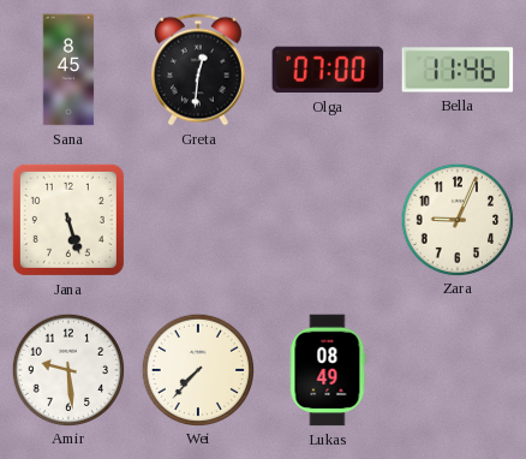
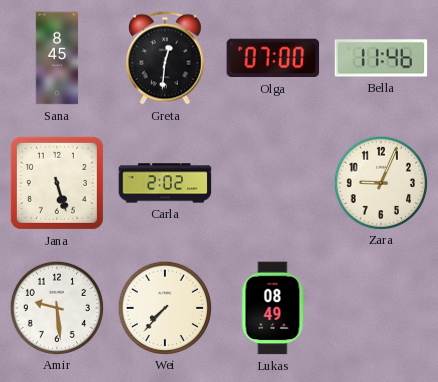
Carla: none -> 2:02
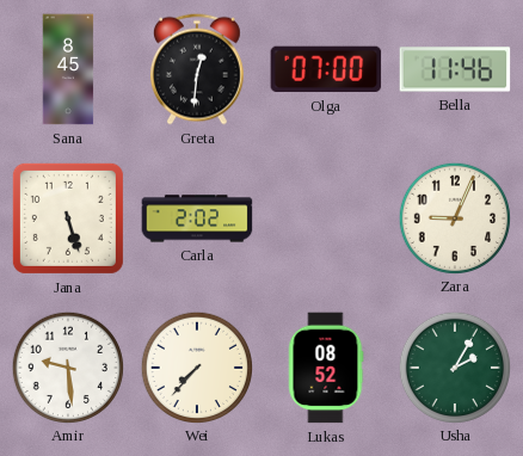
Lukas: 08:49 -> 08:52
Usha: none -> 2:05
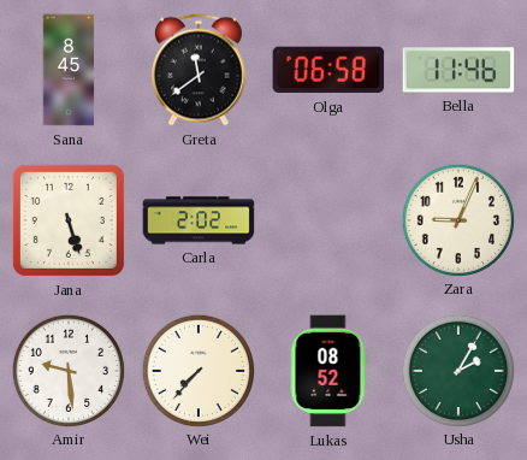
Greta: 12:31 -> 11:39
Olga: 07:00 -> 06:58
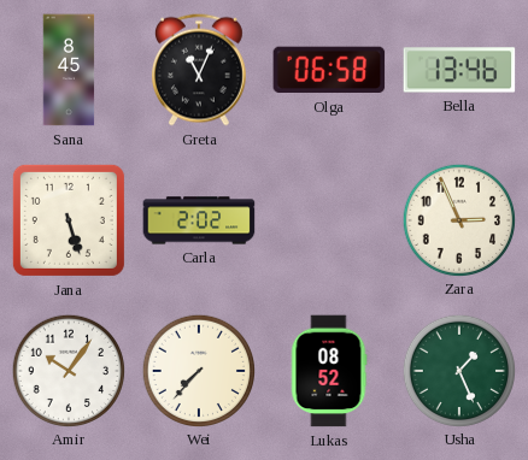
Greta: 11:39 -> 11:04
Bella: 11:46 -> 13:46
Zara: 9:04 -> 2:56
Amir: 9:29 -> 10:06
Usha: 2:05 -> 1:26
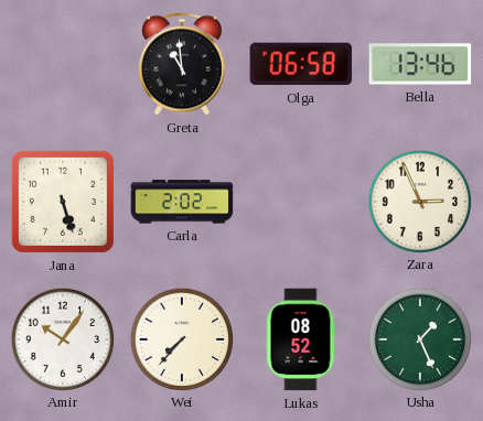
Sana: 8:45 -> none
Greta: 11:04 -> 10:59
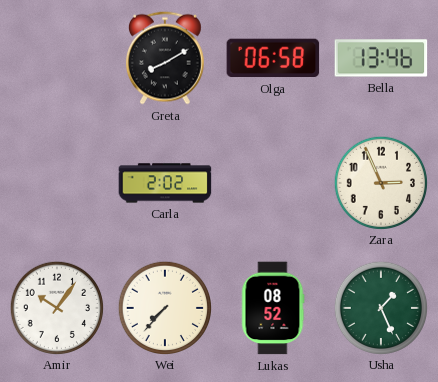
Greta: 10:59 -> 8:10
Jana: 5:27 -> none
